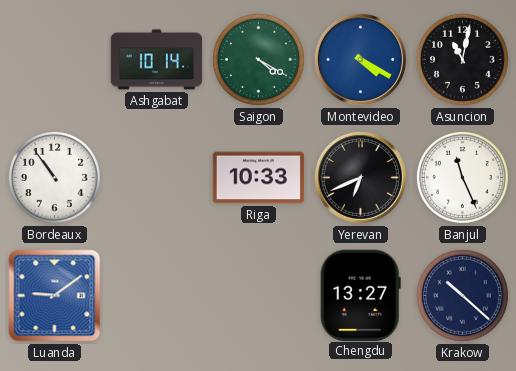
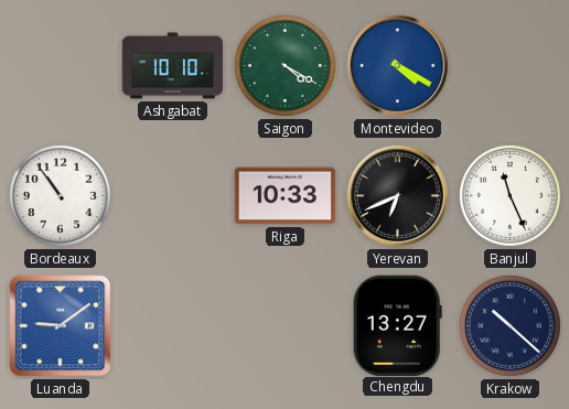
Ashgabat: 10:14 -> 10:10
Asuncion: 11:02 -> none
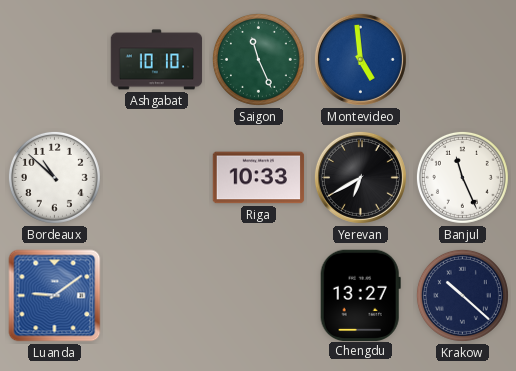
Saigon: 4:20 -> 11:26
Montevideo: 4:20 -> 4:59
Bordeaux: 10:54 -> 10:52
Yerevan: 6:41 -> 6:40
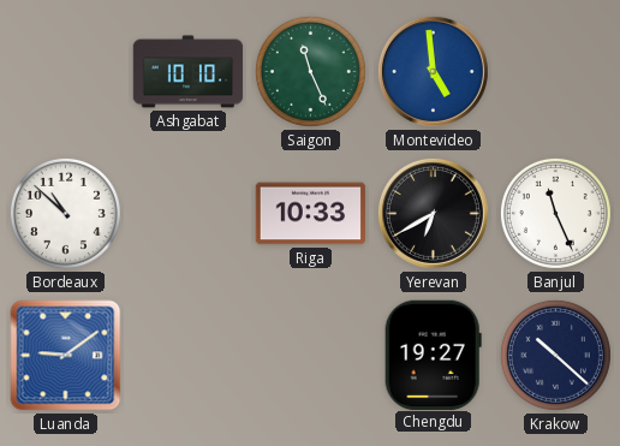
Chengdu: 13:27 -> 19:27
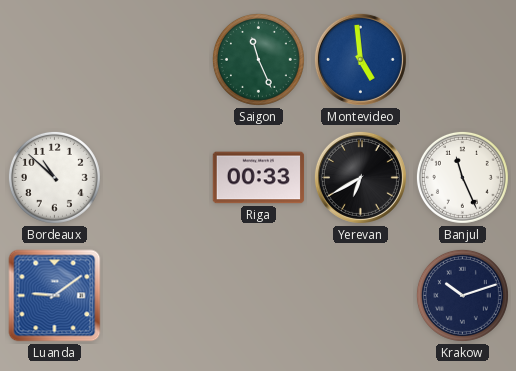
Ashgabat: 10:10 -> none
Riga: 10:33 -> 00:33
Chengdu: 19:27 -> none
Krakow: 10:22 -> 10:12
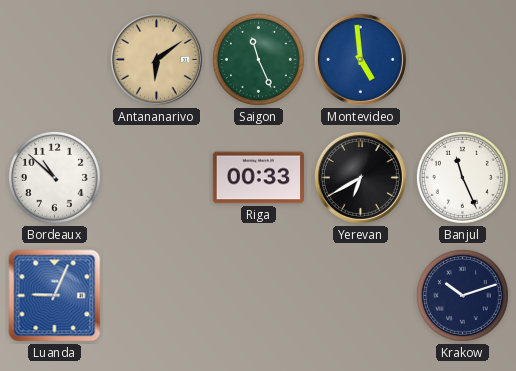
Antananarivo: none -> 6:09
Luanda: 9:09 -> 9:04
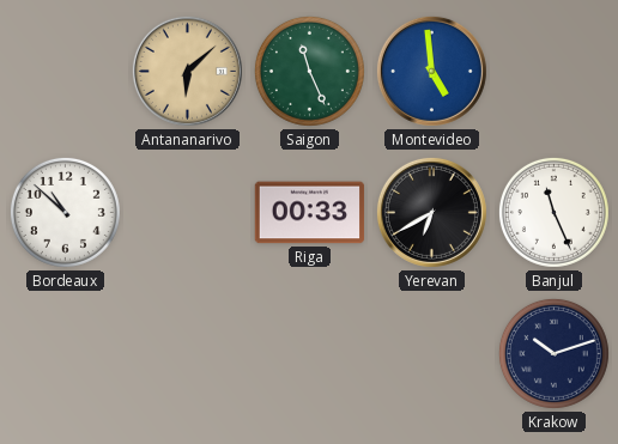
Antananarivo: 6:09 -> 6:08
Luanda: 9:04 -> none
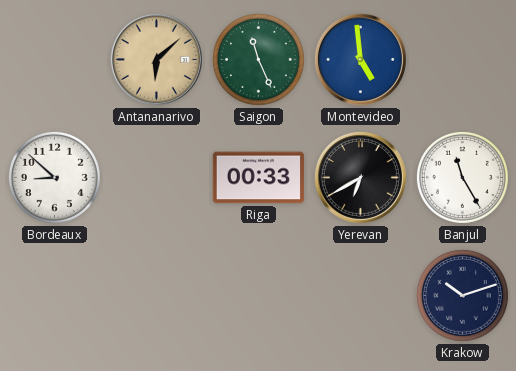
Bordeaux: 10:52 -> 8:52
Banjul: 11:26 -> 11:25
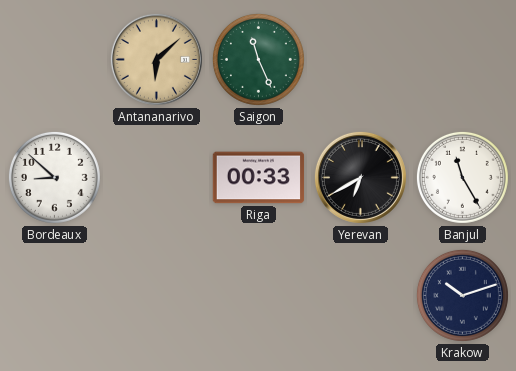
Montevideo: 4:59 -> none
